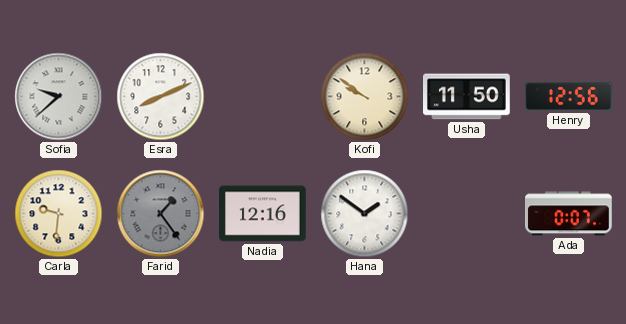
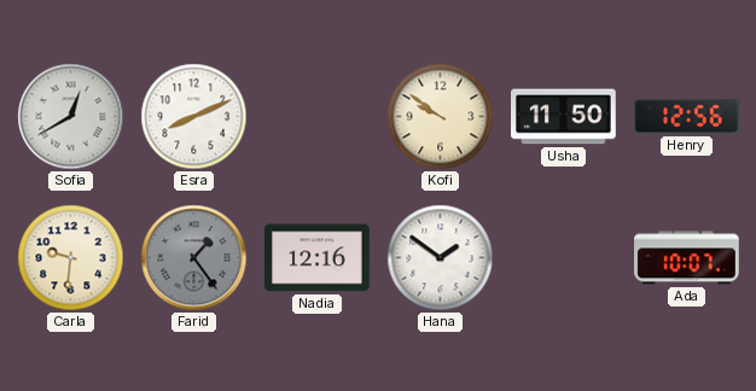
Sofia: 9:38 -> 12:40
Ada: 0:07 -> 10:07
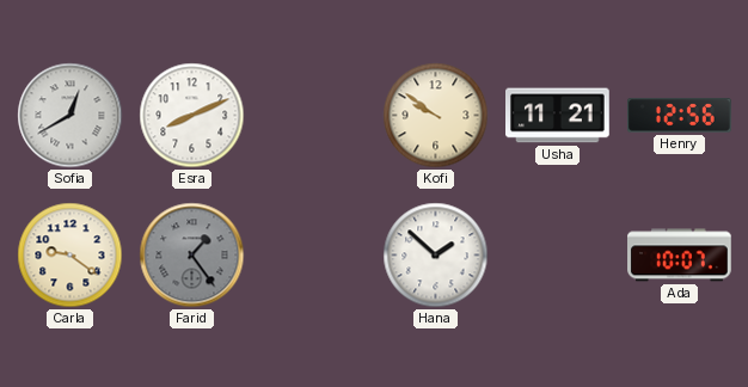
Usha: 11:50 -> 11:21
Carla: 9:31 -> 9:21
Nadia: 12:16 -> none
Hana: 1:51 -> 1:52
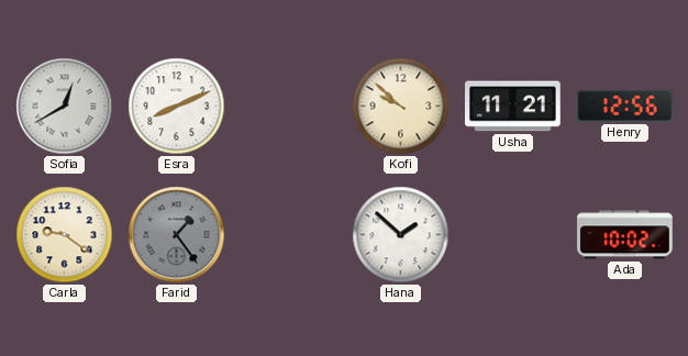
Kofi: 9:51 -> 9:52
Ada: 10:07 -> 10:02
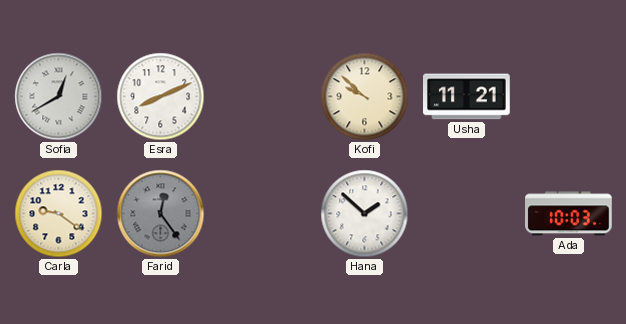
Henry: 12:56 -> none
Farid: 1:24 -> 12:24
Ada: 10:02 -> 10:03
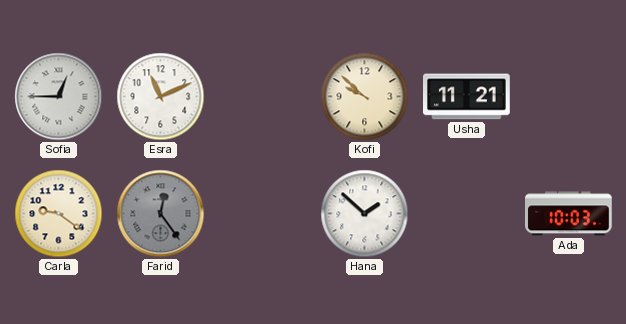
Sofia: 12:40 -> 12:45
Esra: 8:11 -> 11:11
